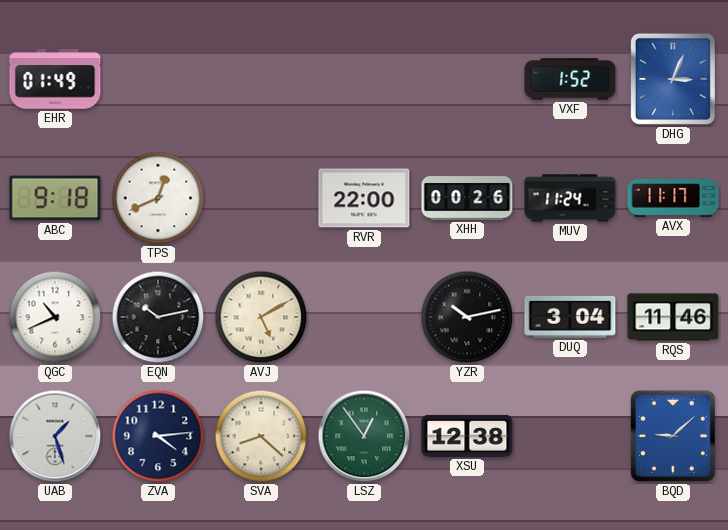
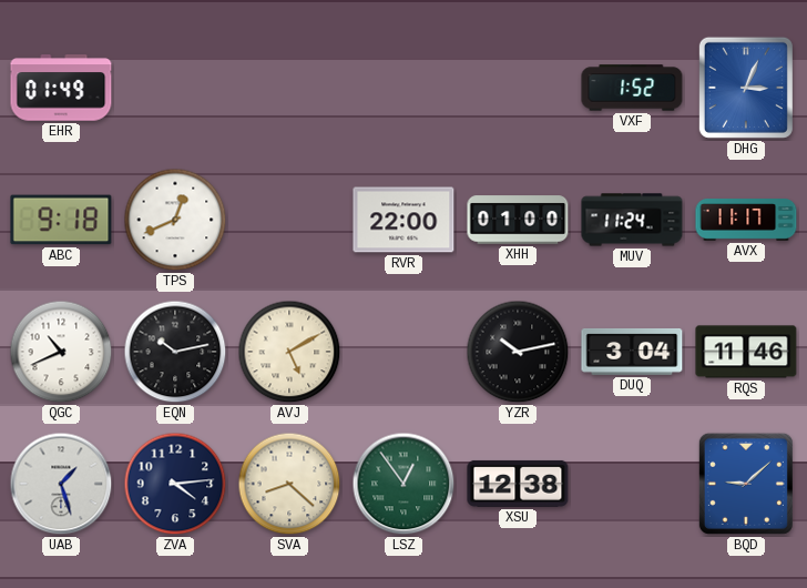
XHH: 00:26 -> 01:00
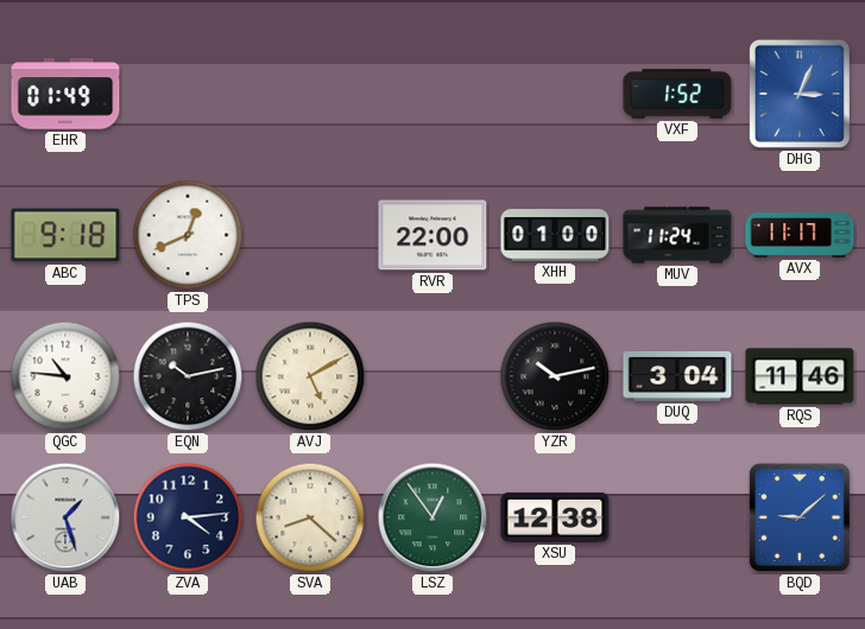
QGC: 10:41 -> 10:46
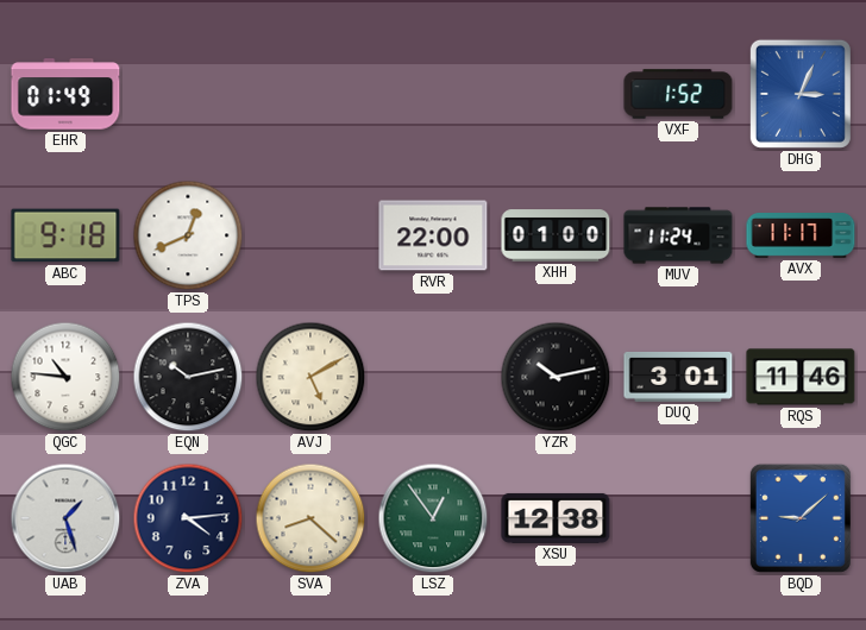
DUQ: 3:04 -> 3:01
